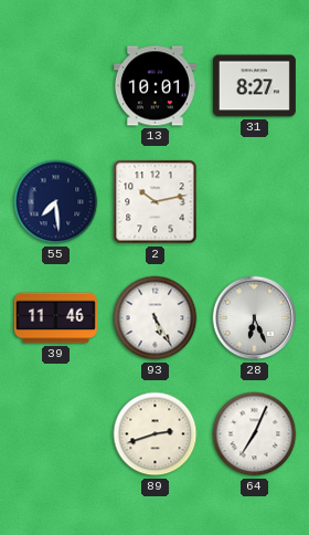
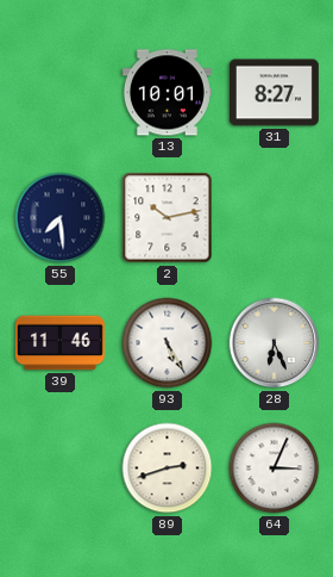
64: 7:04 -> 3:04
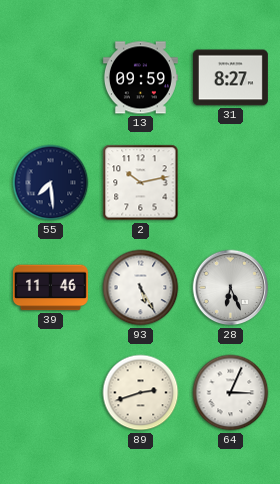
13: 10:01 -> 09:59
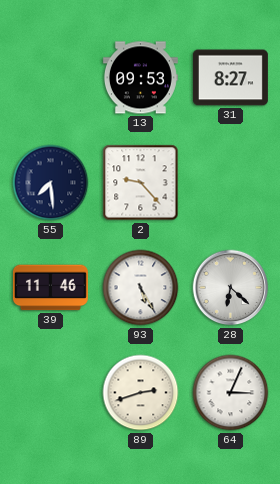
13: 09:59 -> 09:53
2: 10:13 -> 9:23
28: 6:26 -> 6:22
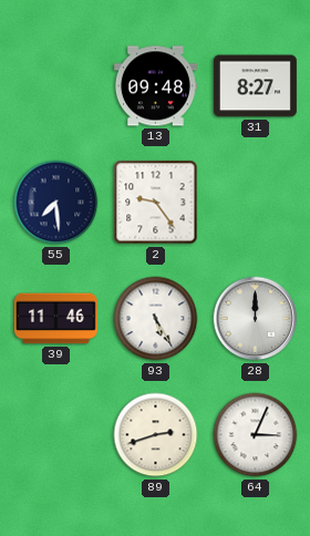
13: 09:53 -> 09:48
2: 9:23 -> 9:24
28: 6:22 -> 12:00
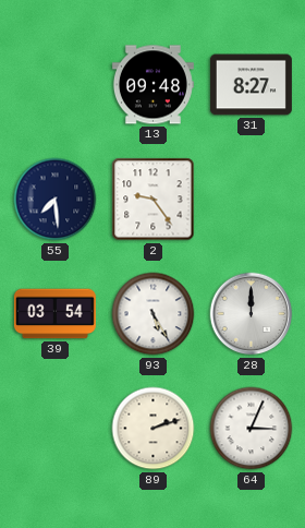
39: 11:46 -> 03:54
89: 2:42 -> 2:12
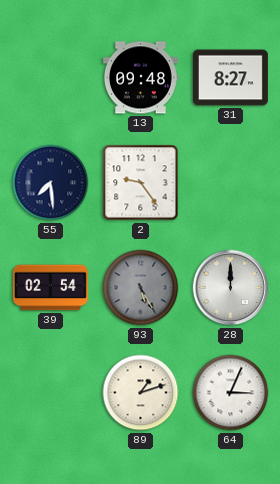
39: 03:54 -> 02:54
93 dial: white -> grey
89: 2:12 -> 1:12
